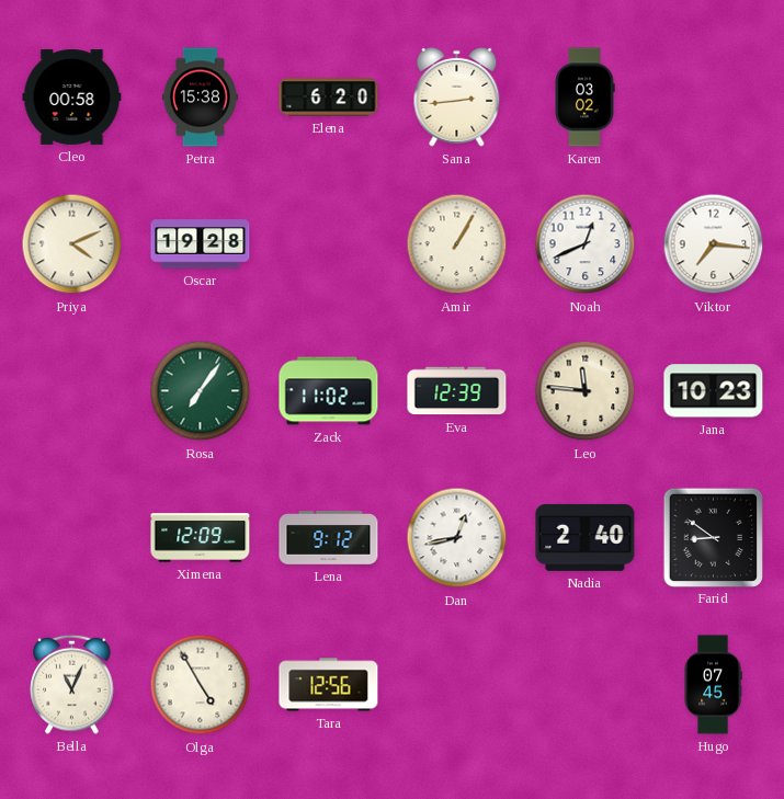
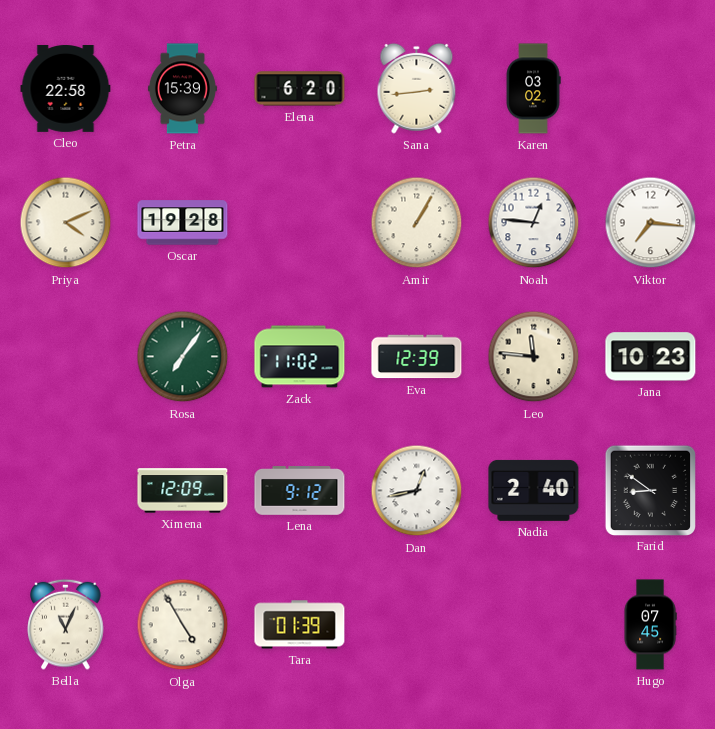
Cleo: 00:58 -> 22:58
Petra: 15:38 -> 15:39
Noah: 12:41 -> 12:46
Tara: 12:56 -> 01:39
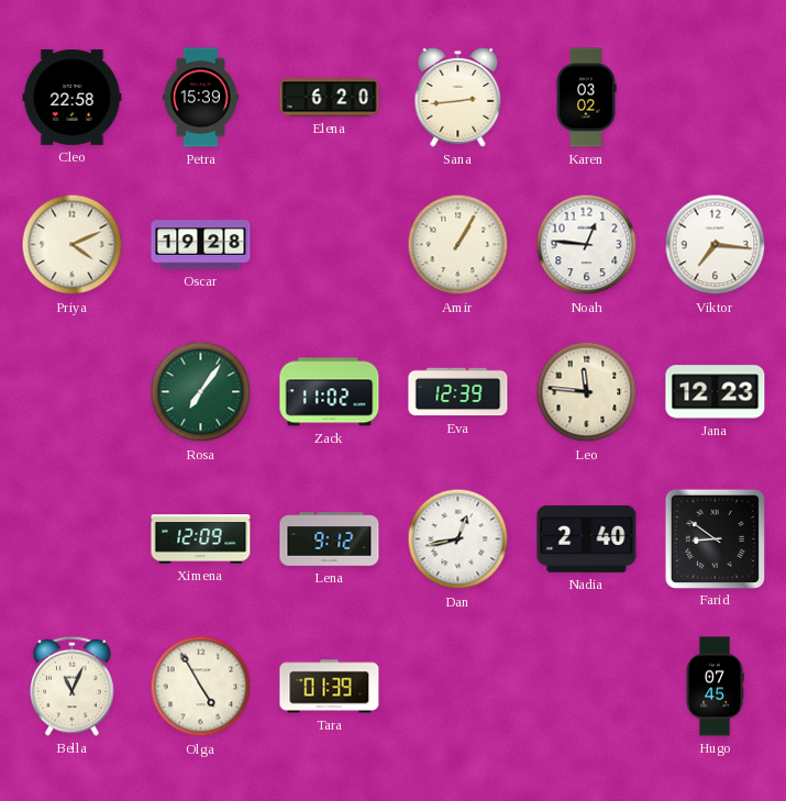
Jana: 10:23 -> 12:23
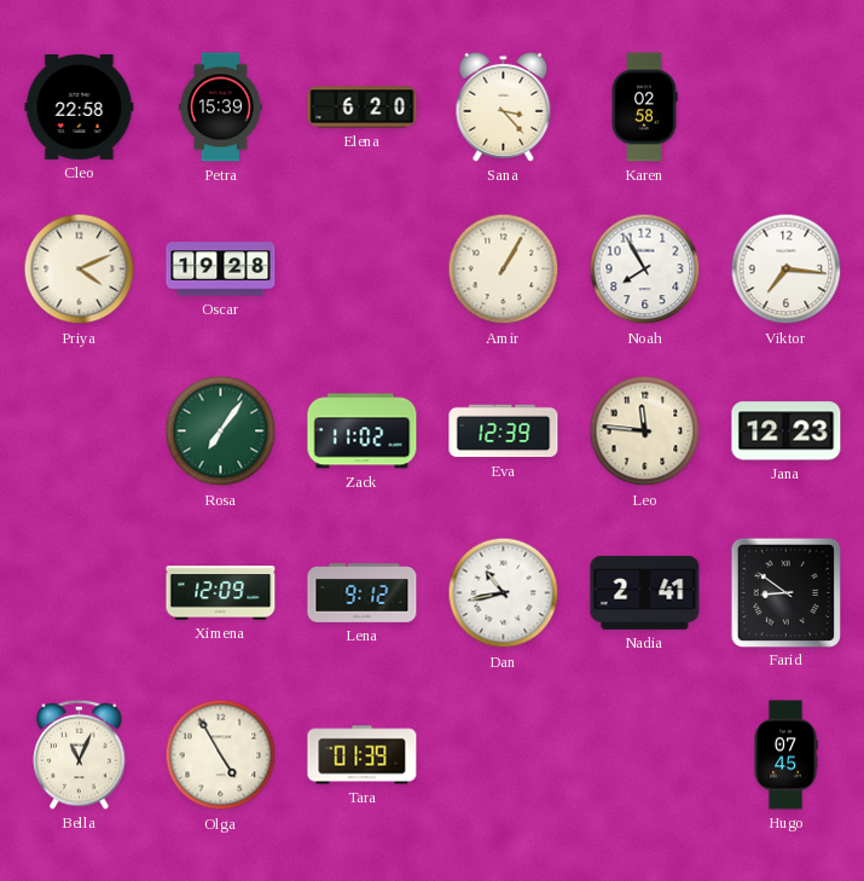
Sana: 2:44 -> 3:23
Karen: 03:02 -> 02:58
Noah: 12:46 -> 7:55
Dan: 12:43 -> 10:43
Nadia: 2:40 -> 2:41
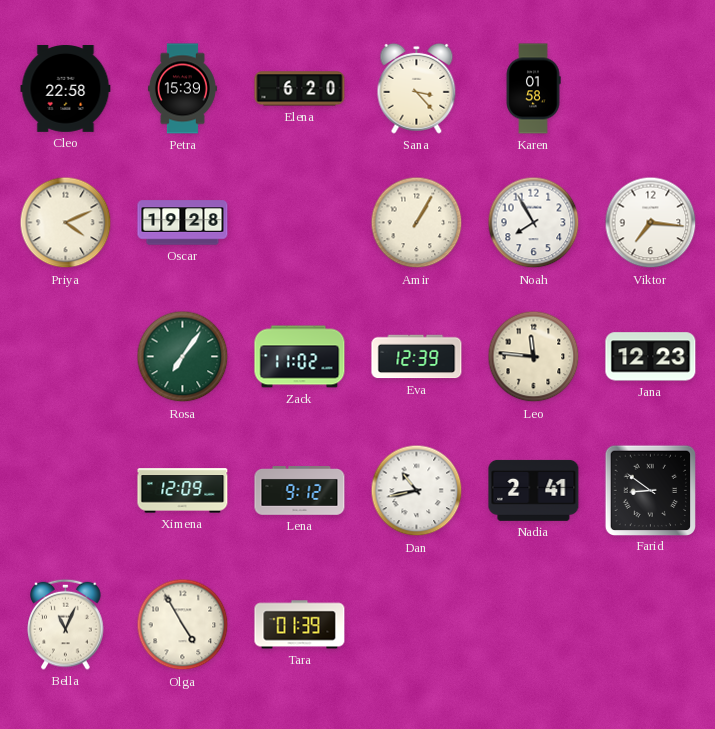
Karen: 02:58 -> 01:58
Hugo: 07:45 -> none
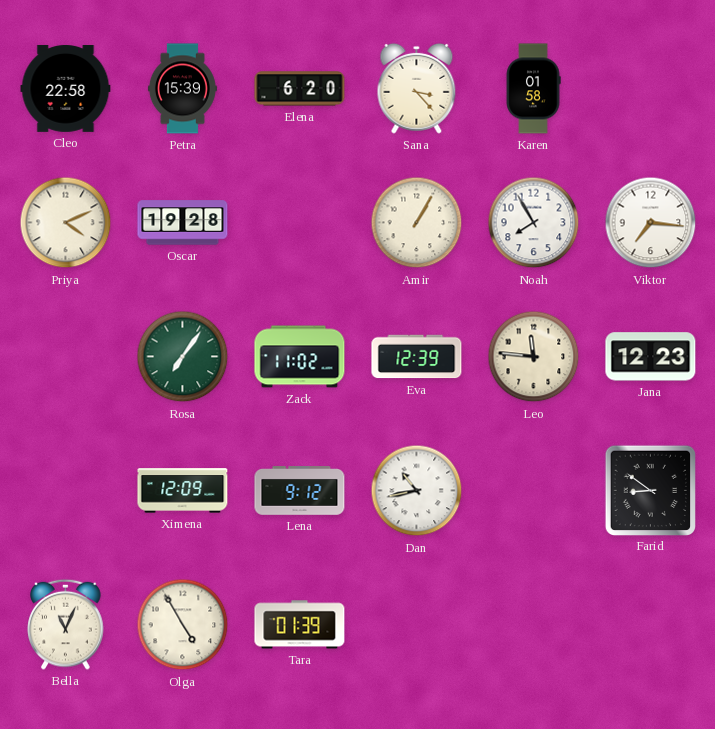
Nadia: 2:41 -> none
